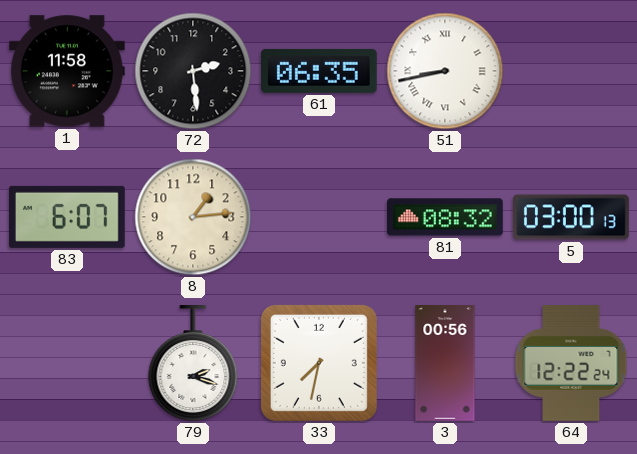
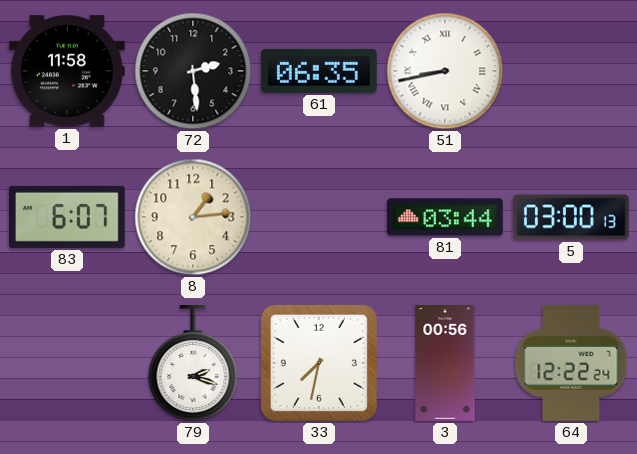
81: 08:32 -> 03:44
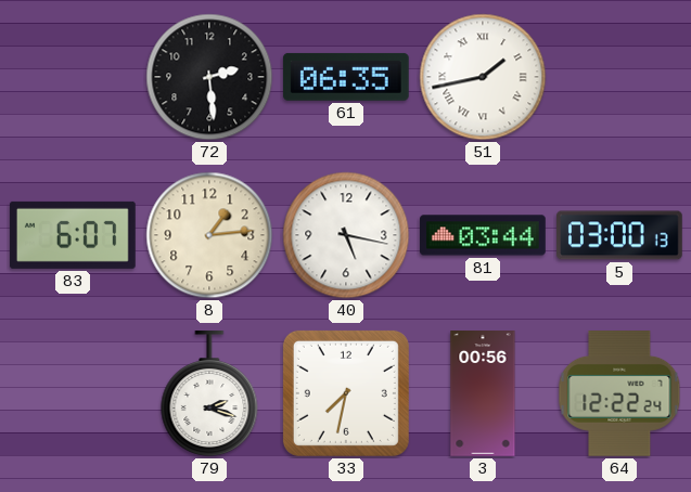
1: 11:58 -> none
51: 8:43 -> 1:43
40: none -> 5:17
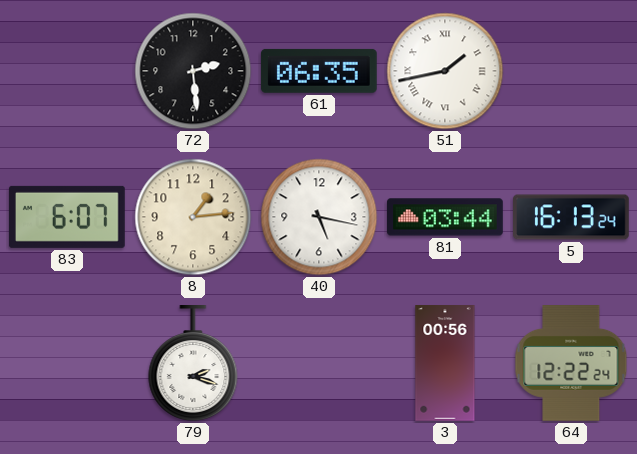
5: 03:00 -> 16:13
33: 7:32 -> none
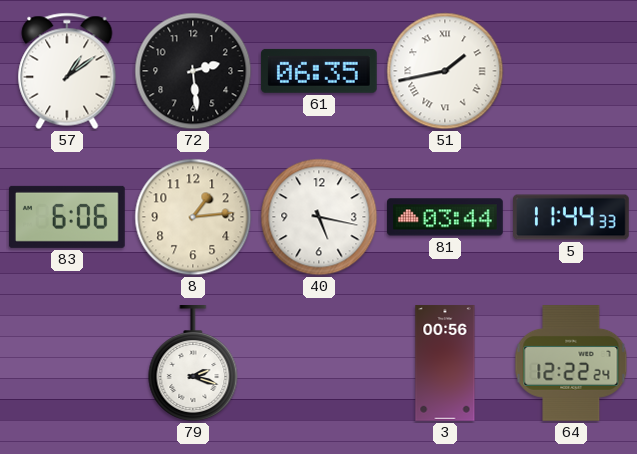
57: none -> 1:09
83: 6:07 -> 6:06
5: 16:13 -> 11:44
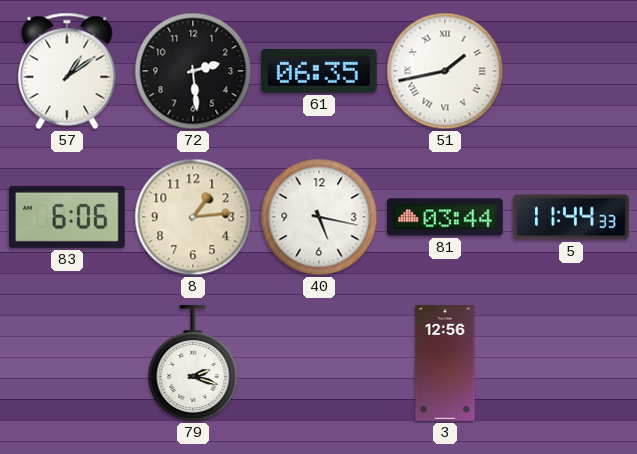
3: 00:56 -> 12:56
64: 12:22 -> none
